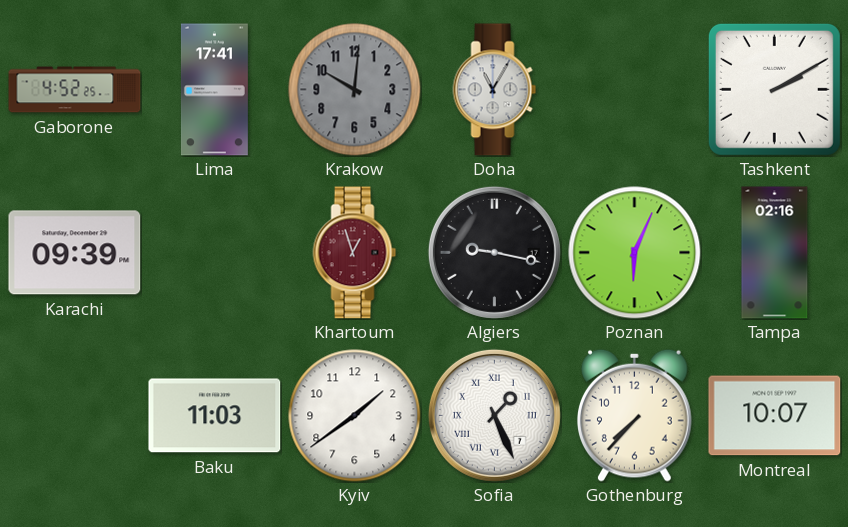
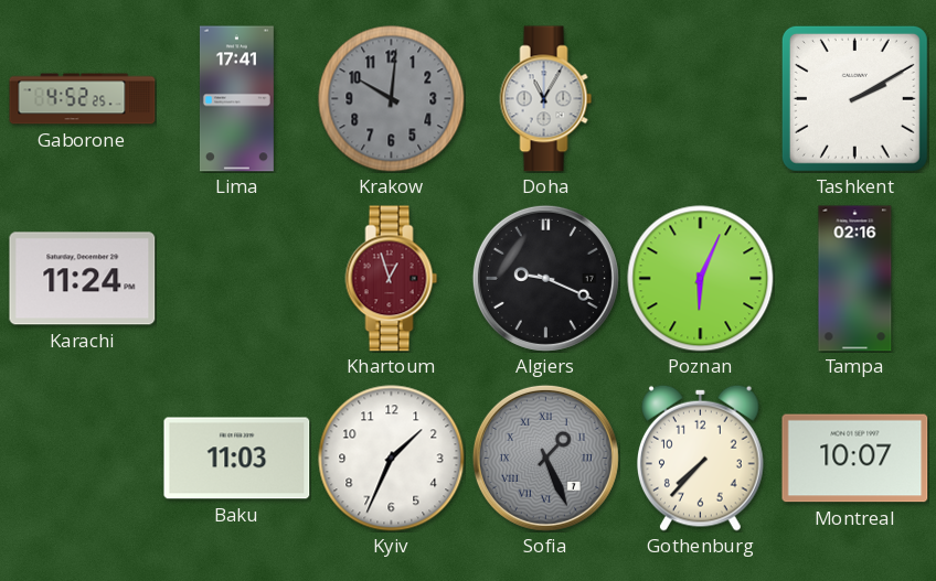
Karachi: 09:39 -> 11:24
Algiers: 9:17 -> 9:19
Kyiv: 1:39 -> 1:34
Sofia dial: white -> grey
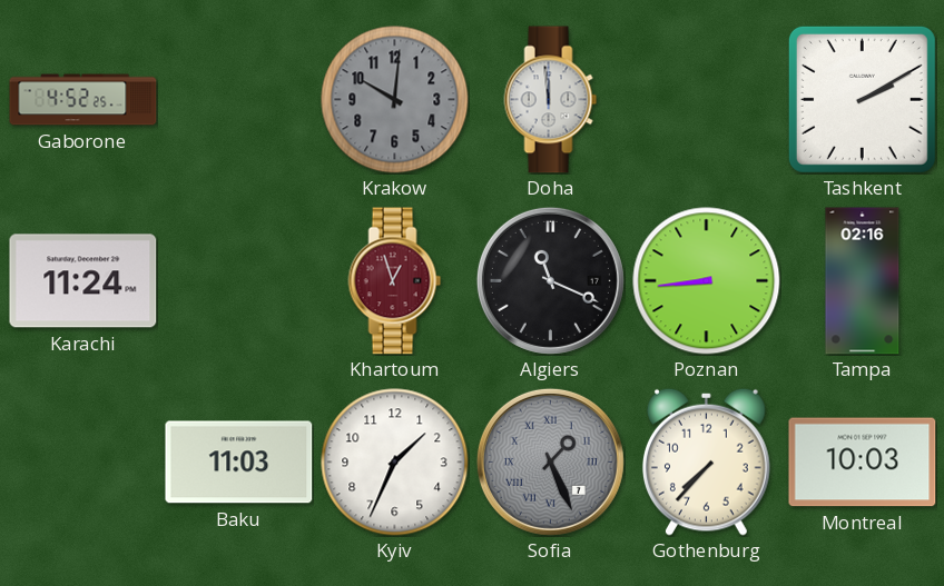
Lima: 17:41 -> none
Doha: 11:05 -> 11:59
Algiers: 9:19 -> 11:19
Poznan: 6:04 -> 8:44
Montreal: 10:07 -> 10:03
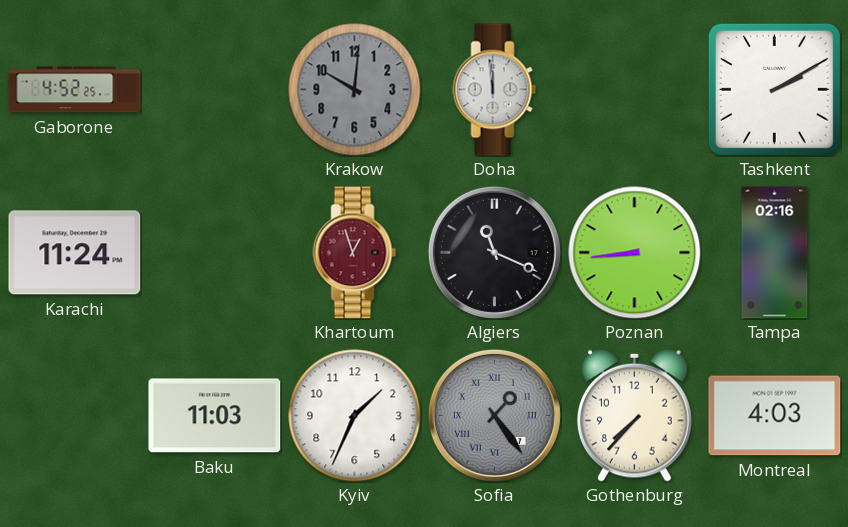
Sofia: 1:26 -> 1:24
Montreal: 10:03 -> 4:03
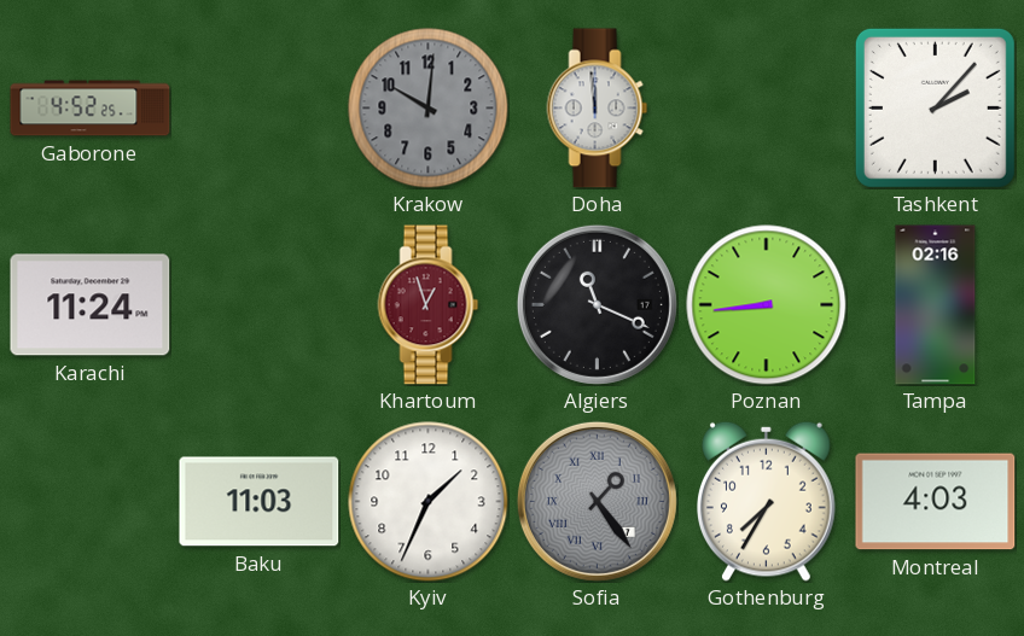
Tashkent: 2:10 -> 2:07
Gothenburg: 7:37 -> 7:35
